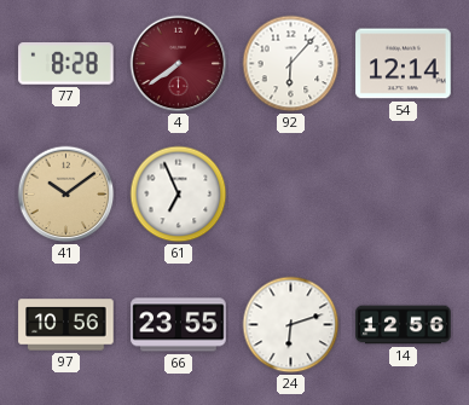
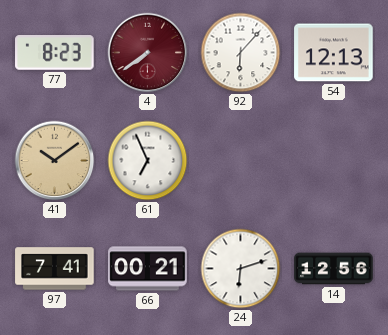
77: 8:28 -> 8:23
54: 12:14 -> 12:13
97: 10:56 -> 7:41
66: 23:55 -> 00:21
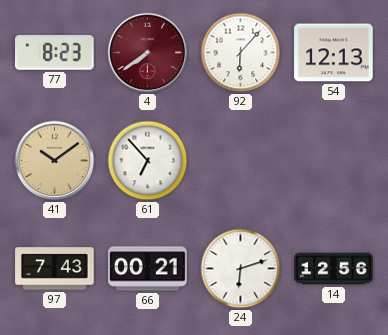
61: 6:56 -> 6:53
97: 7:41 -> 7:43
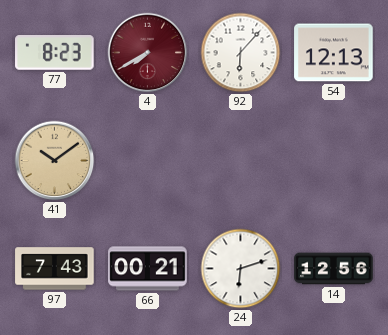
4: 7:39 -> 7:40
61: 6:53 -> none
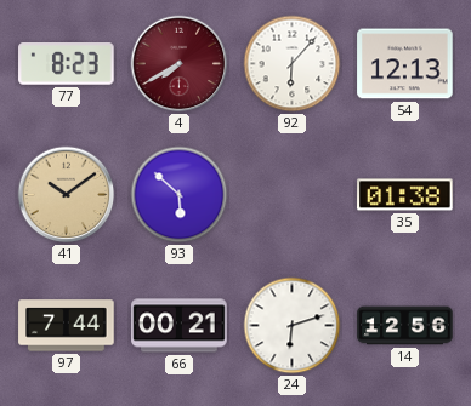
93: none -> 5:52
35: none -> 01:38
97: 7:43 -> 7:44
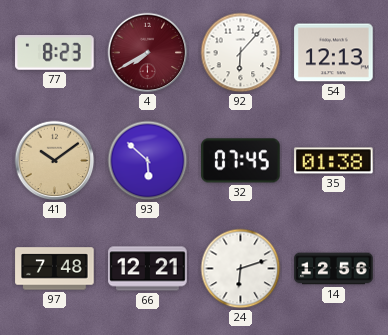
32: none -> 07:45
97: 7:44 -> 7:48
66: 00:21 -> 12:21
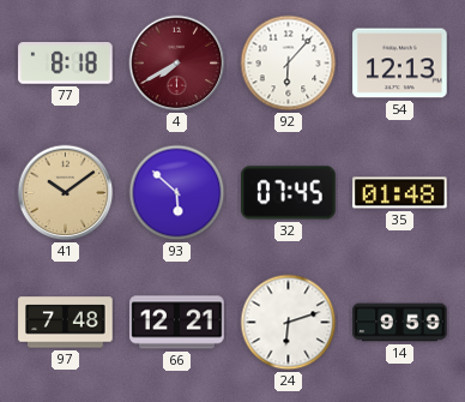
77: 8:23 -> 8:18
35: 01:38 -> 01:48
14: 12:56 -> 9:59
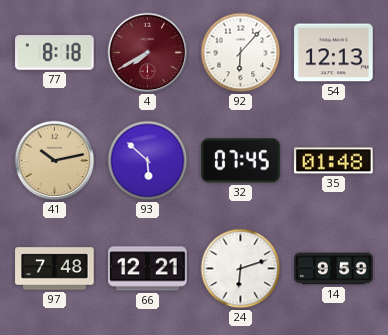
41: 10:09 -> 10:13
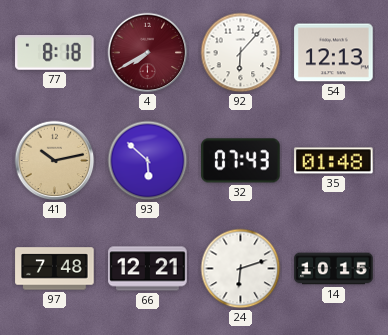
32: 07:45 -> 07:43
14: 9:59 -> 10:15
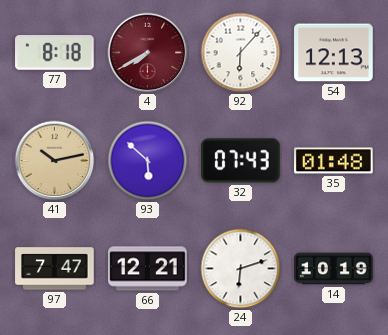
97: 7:48 -> 7:47
14: 10:15 -> 10:19
